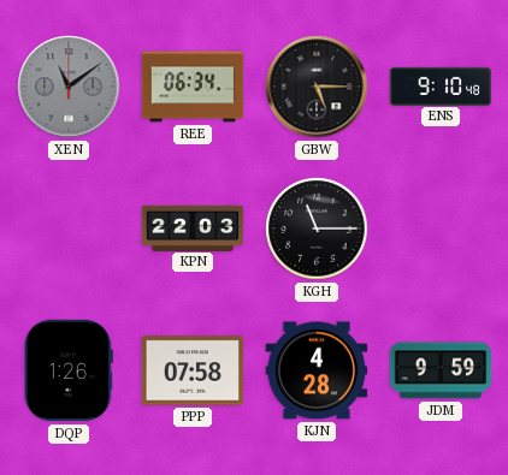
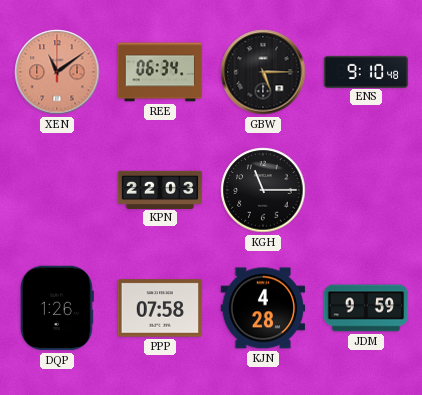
XEN dial: grey -> salmon
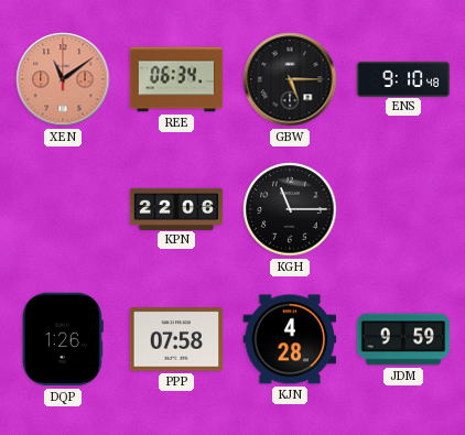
KPN: 22:03 -> 22:06
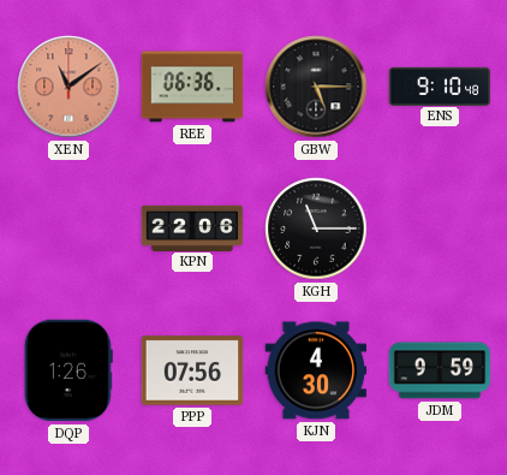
REE: 06:34 -> 06:36
PPP: 07:58 -> 07:56
KJN: 4:28 -> 4:30
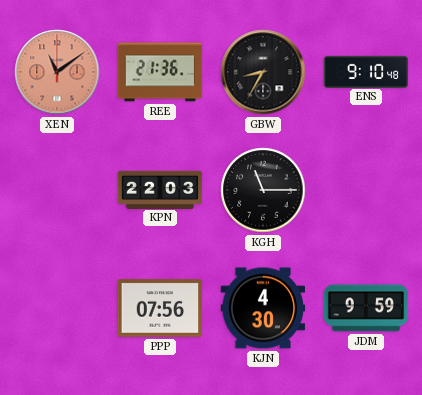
REE: 06:36 -> 21:36
GBW: 5:15 -> 8:35
KPN: 22:06 -> 22:03
DQP: 1:26 -> none
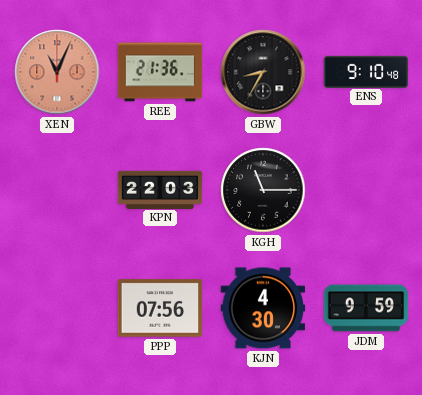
XEN: 11:09 -> 11:04
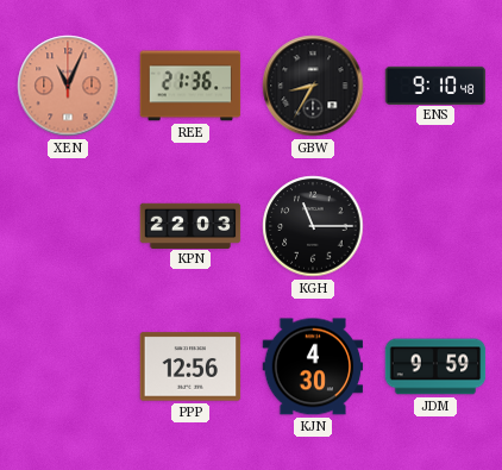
PPP: 07:56 -> 12:56
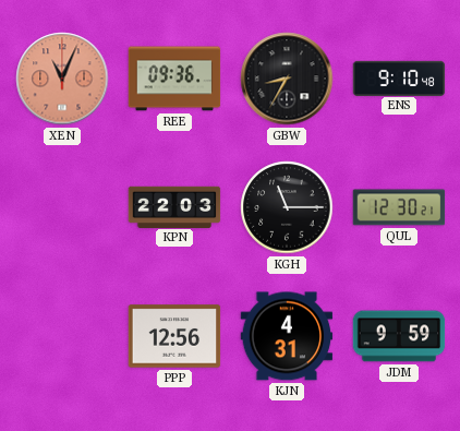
REE: 21:36 -> 09:36
QUL: none -> 12:30
KJN: 4:30 -> 4:31
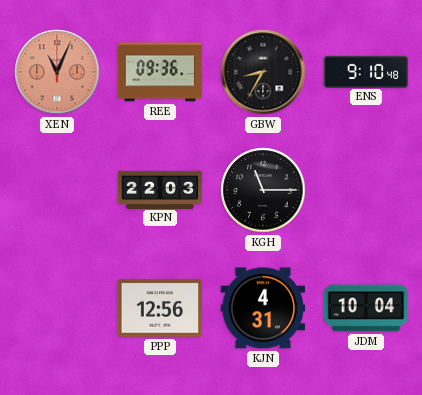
QUL: 12:30 -> none
JDM: 9:59 -> 10:04
